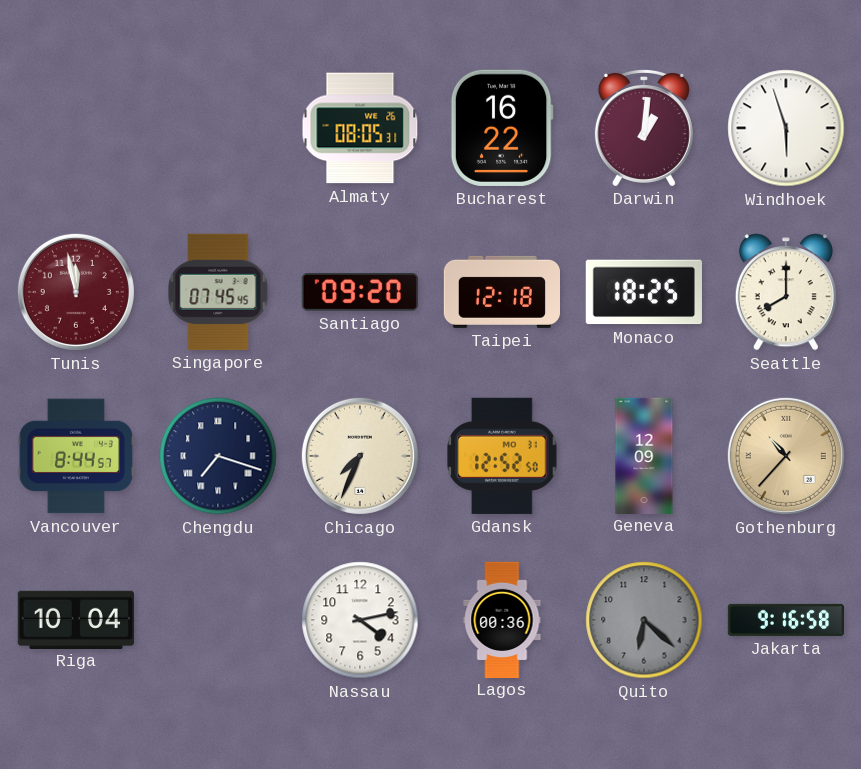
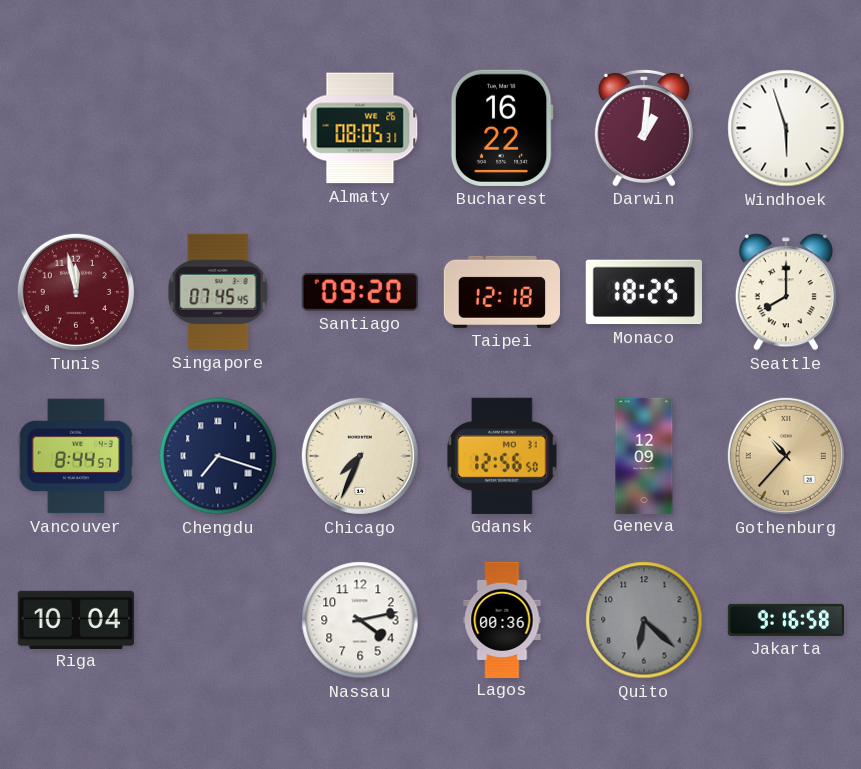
Gdansk: 12:52 -> 12:56
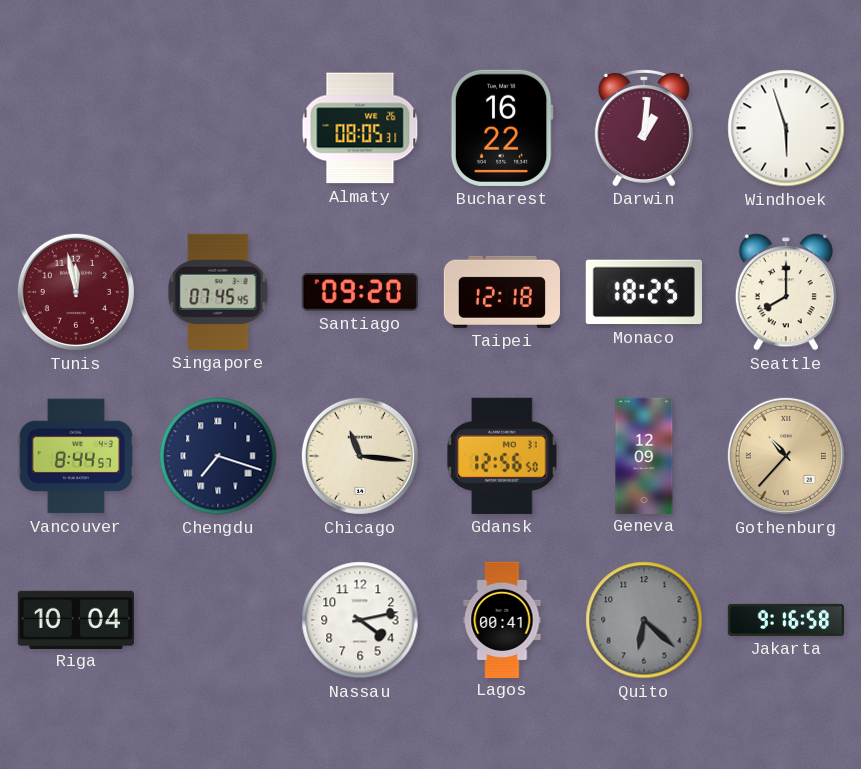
Chicago: 7:34 -> 11:16
Lagos: 00:36 -> 00:41
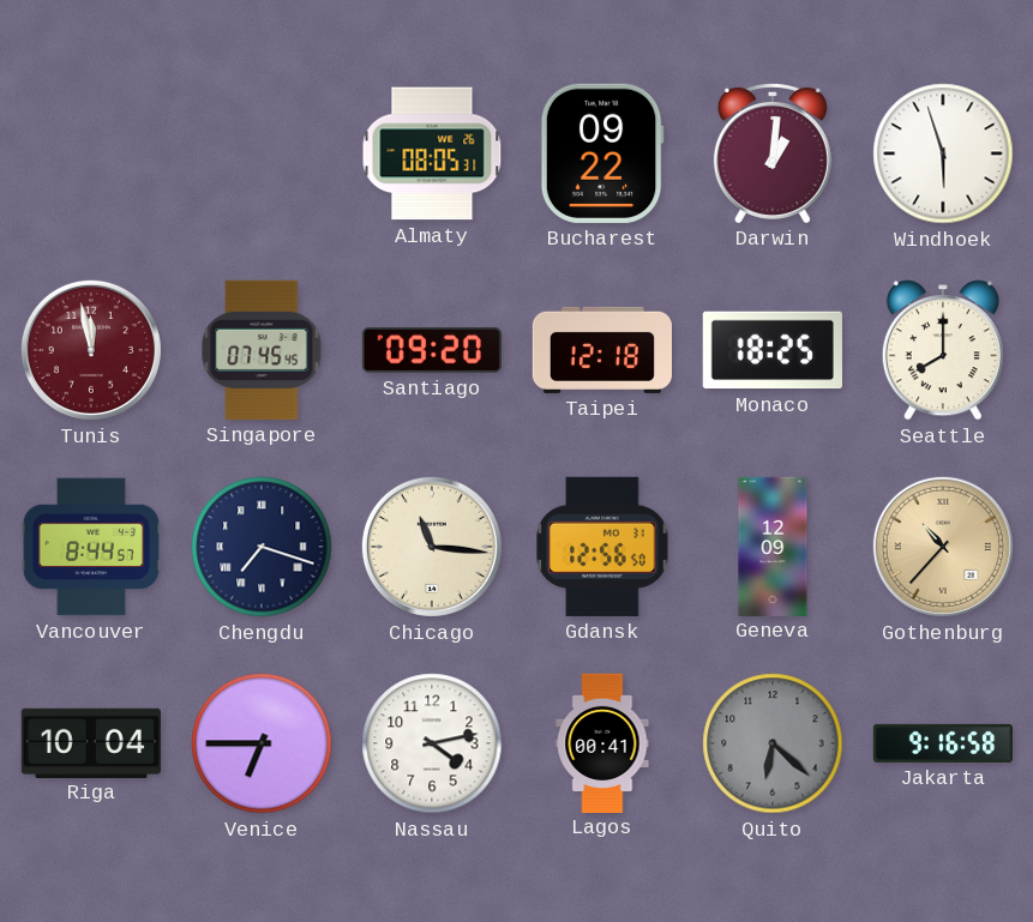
Bucharest: 16:22 -> 09:22
Venice: none -> 6:45
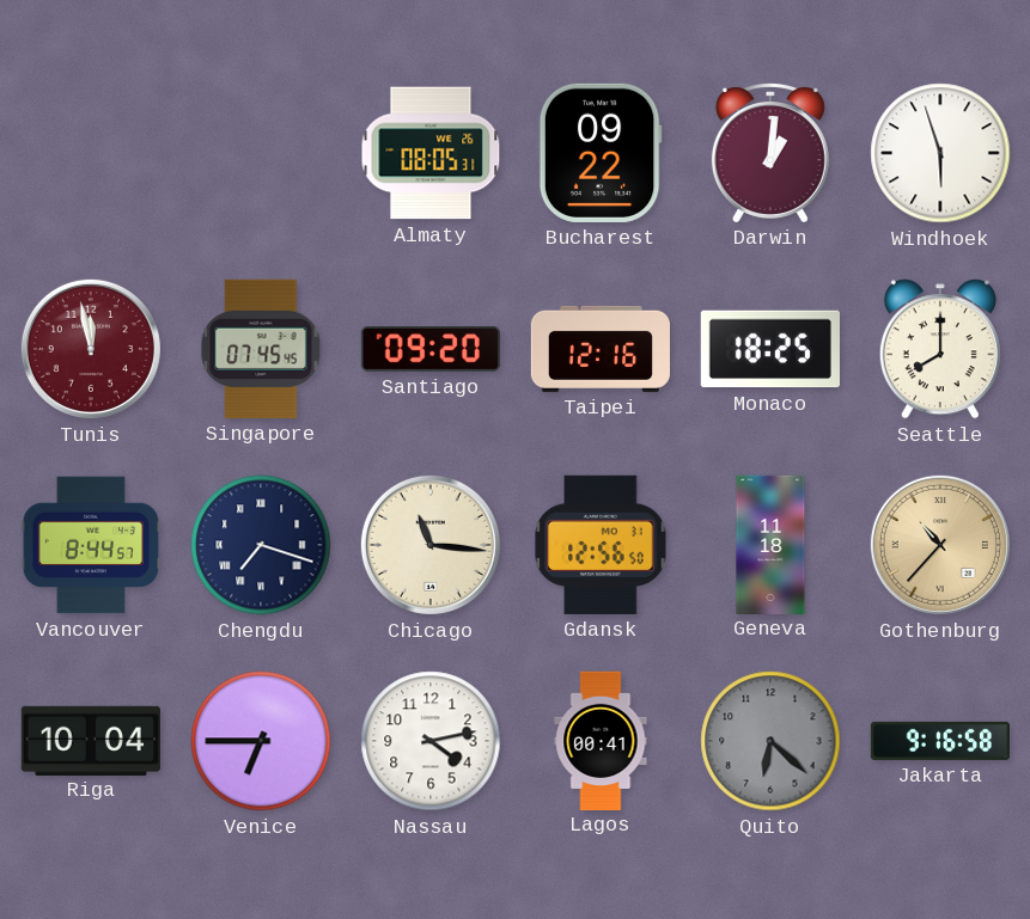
Taipei: 12:18 -> 12:16
Geneva: 12:09 -> 11:18
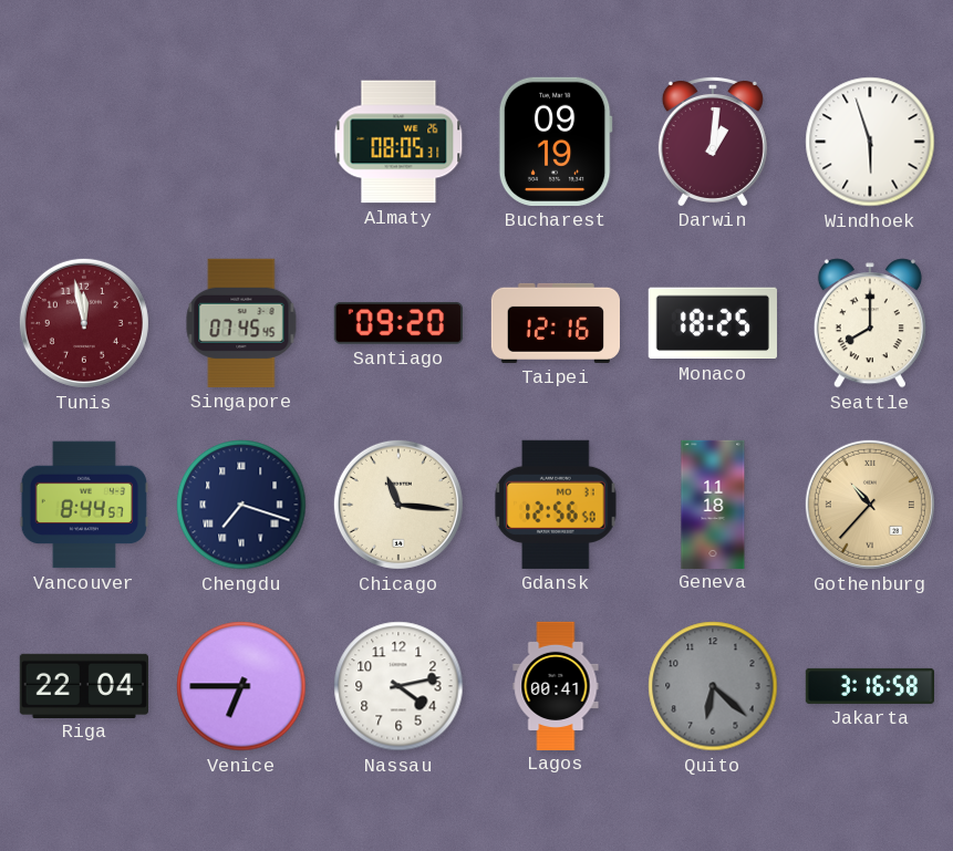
Bucharest: 09:22 -> 09:19
Riga: 10:04 -> 22:04
Jakarta: 9:16 -> 3:16
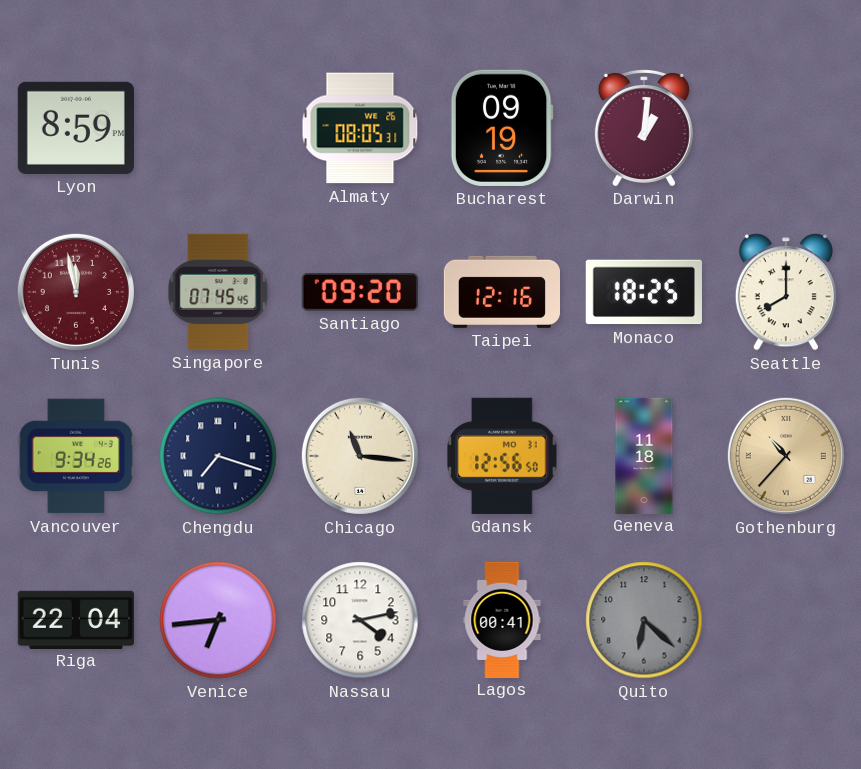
Lyon: none -> 8:59
Windhoek: 5:57 -> none
Vancouver: 8:44 -> 9:34
Venice: 6:45 -> 6:44
Jakarta: 3:16 -> none
